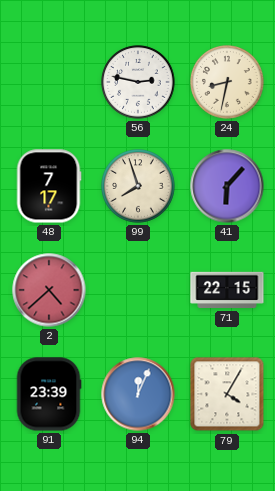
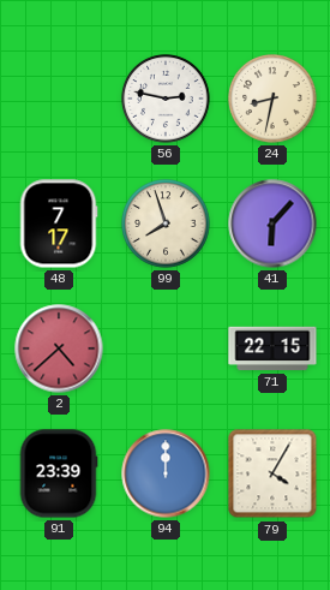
94: 12:04 -> 12:00
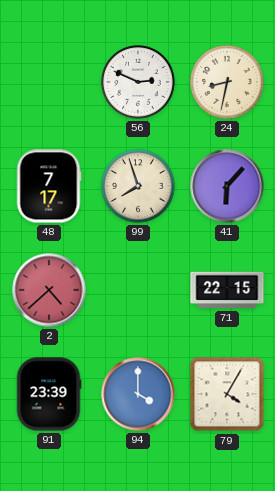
56: 2:47 -> 2:49
94: 12:00 -> 4:00
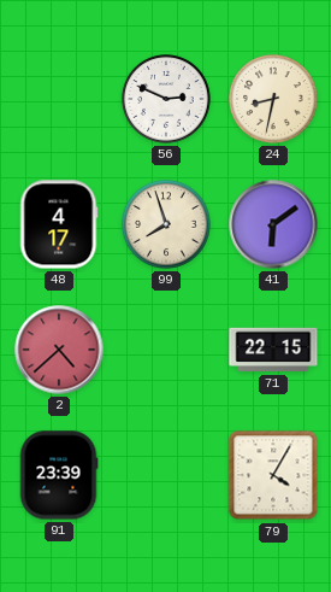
48: 7:17 -> 4:17
41: 6:07 -> 6:09
94: 4:00 -> none
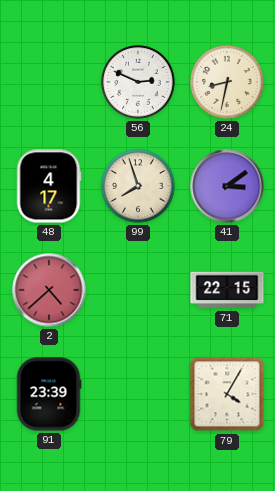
41: 6:09 -> 3:09
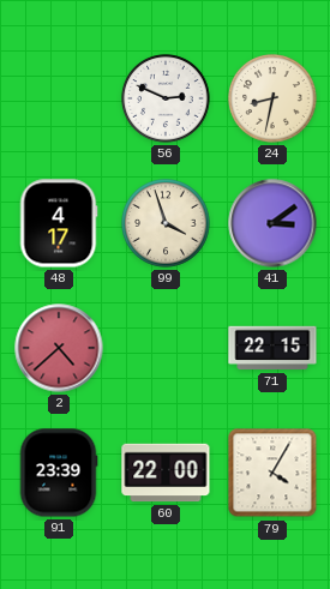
99: 7:57 -> 3:57
60: none -> 22:00
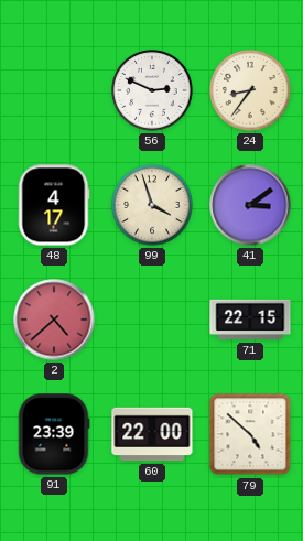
24: 8:32 -> 8:36
79: 4:05 -> 4:52
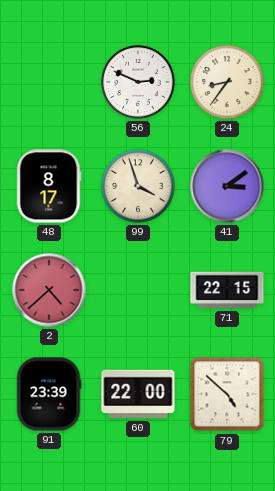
48: 4:17 -> 8:17
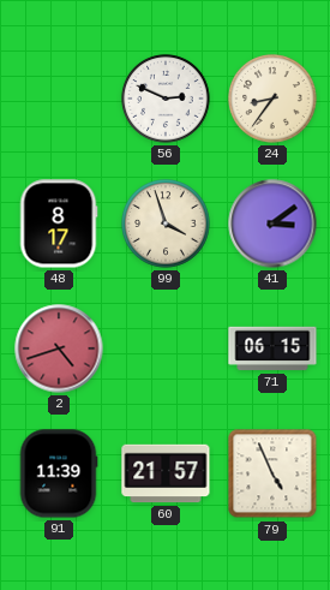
2: 4:38 -> 4:42
71: 22:15 -> 06:15
91: 23:39 -> 11:39
60: 22:00 -> 21:57
79: 4:52 -> 4:56
